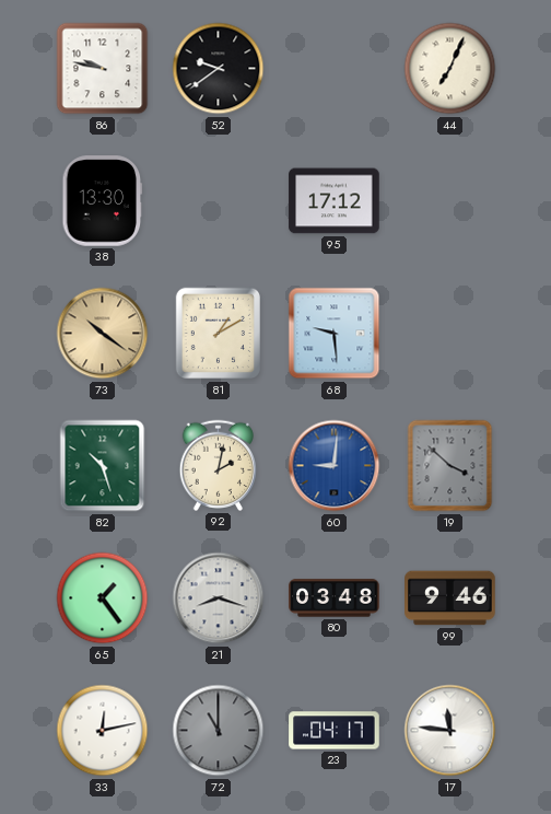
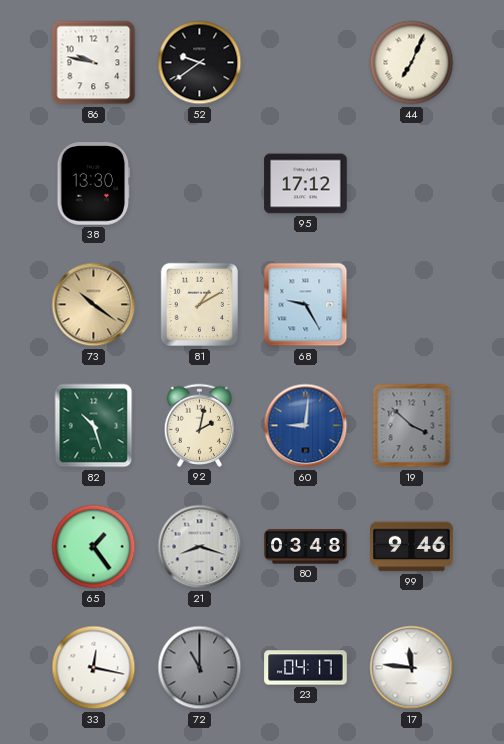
68: 9:29 -> 9:25
33: 12:13 -> 12:17
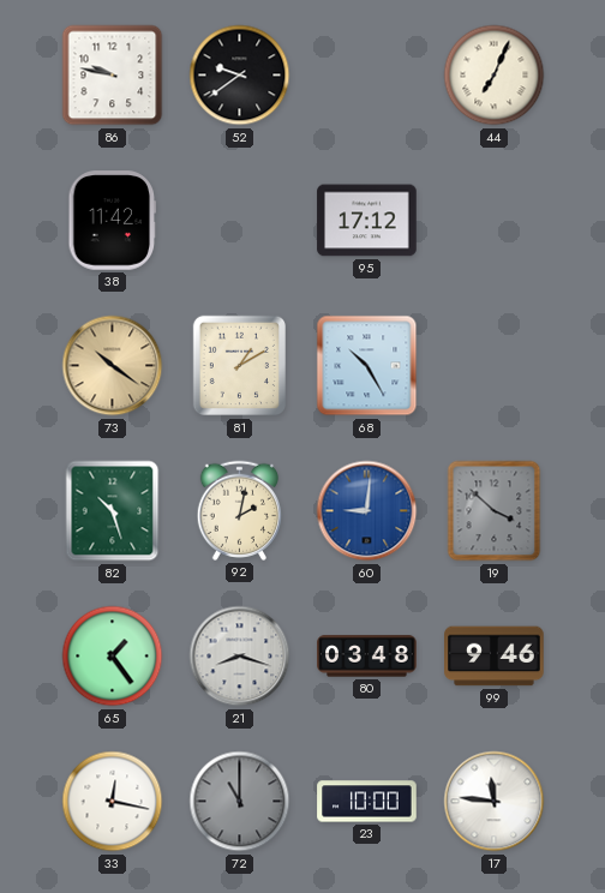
38: 13:30 -> 11:42
68: 9:25 -> 10:25
23: 04:17 -> 10:00
